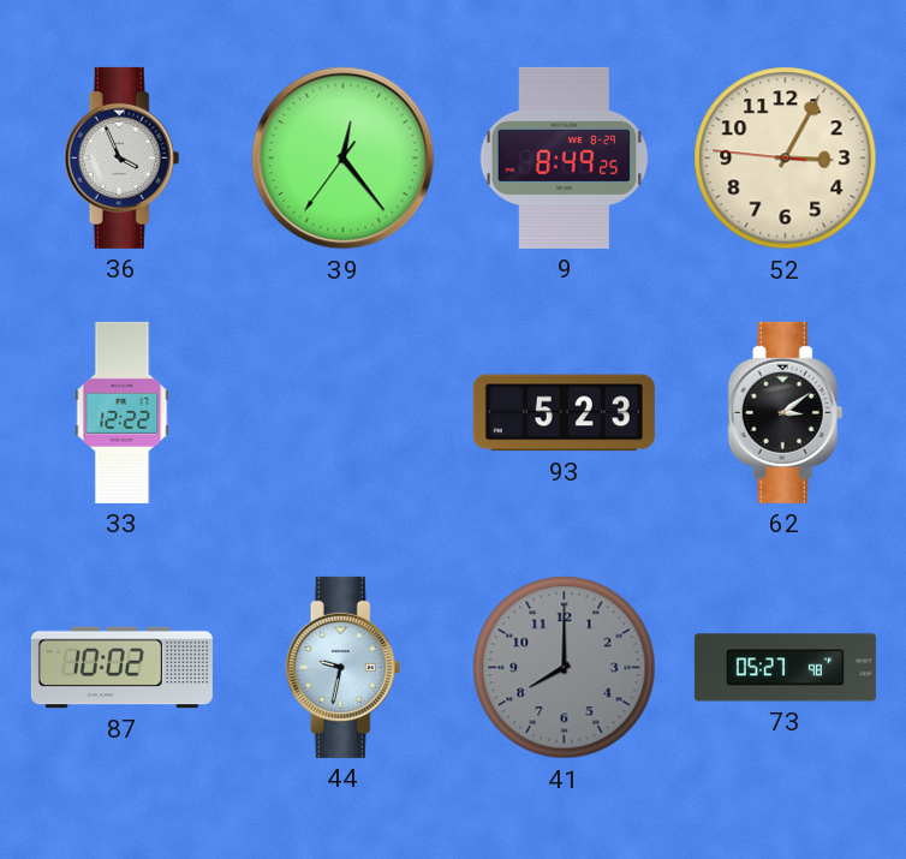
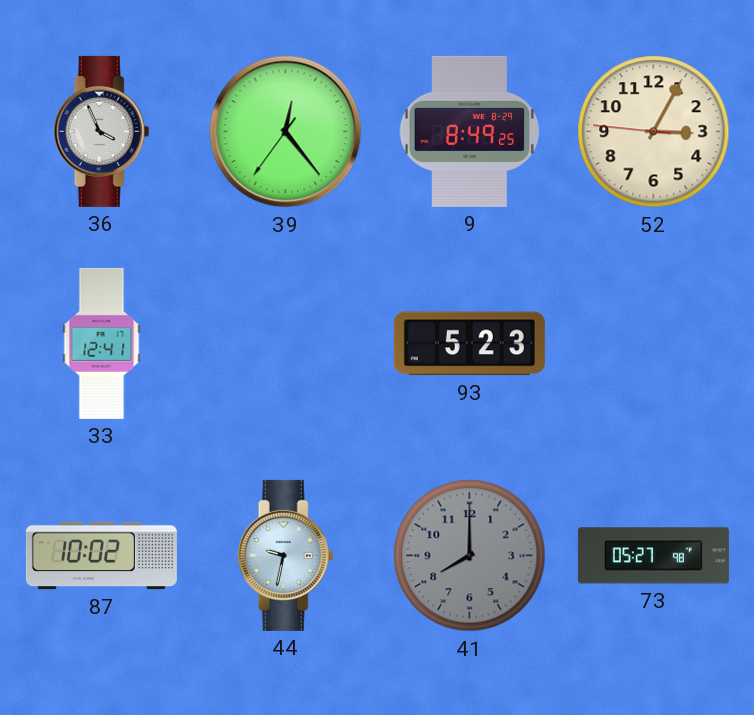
33: 12:22 -> 12:41
62: 3:09 -> none
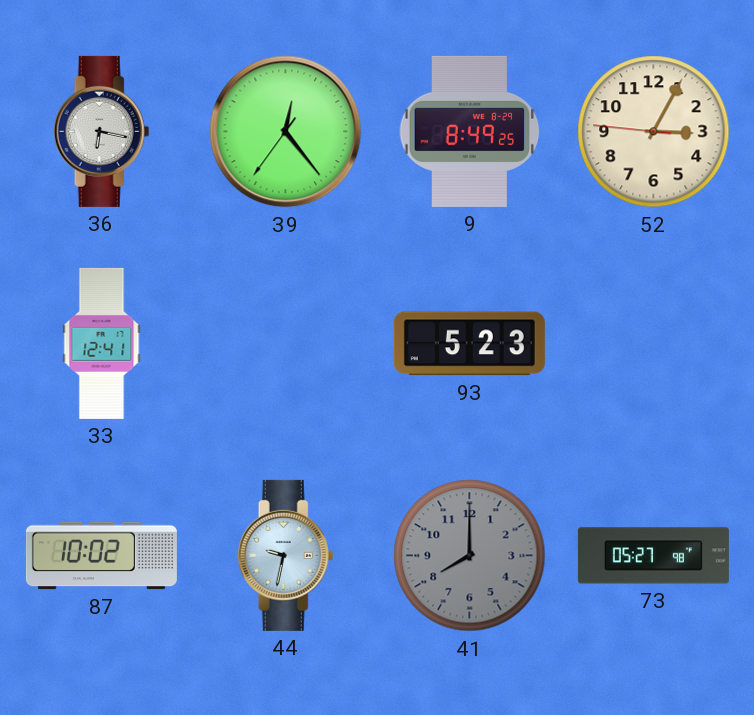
36: 3:56 -> 6:17
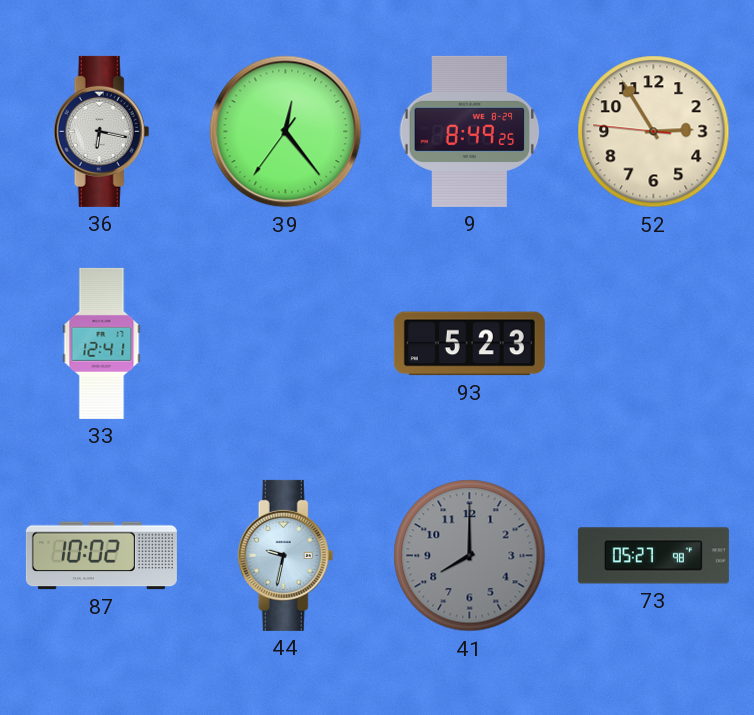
52: 3:04 -> 2:54
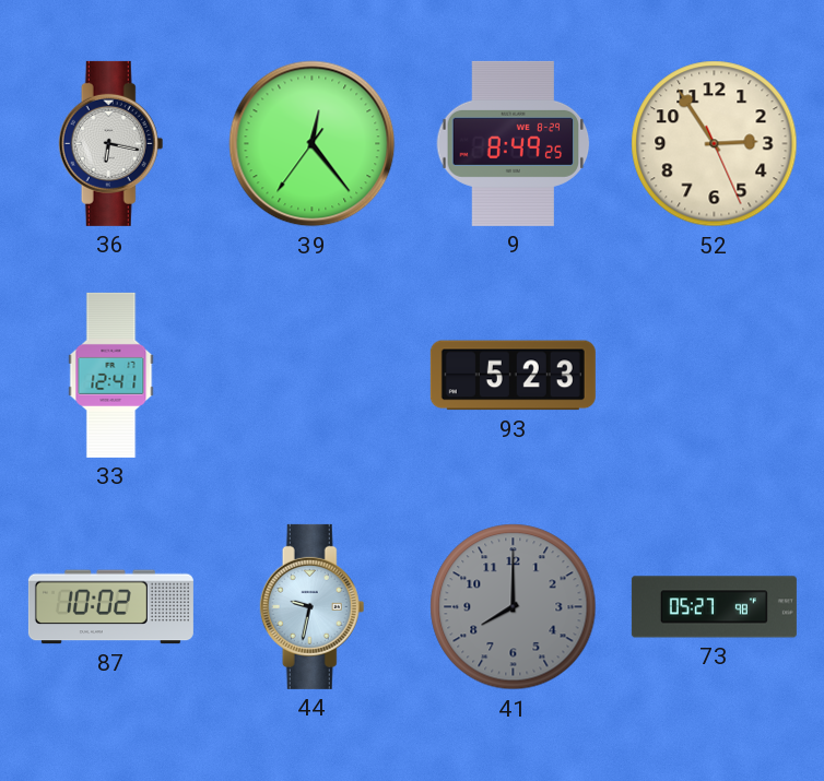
52: 2:54:46 -> 2:54:26
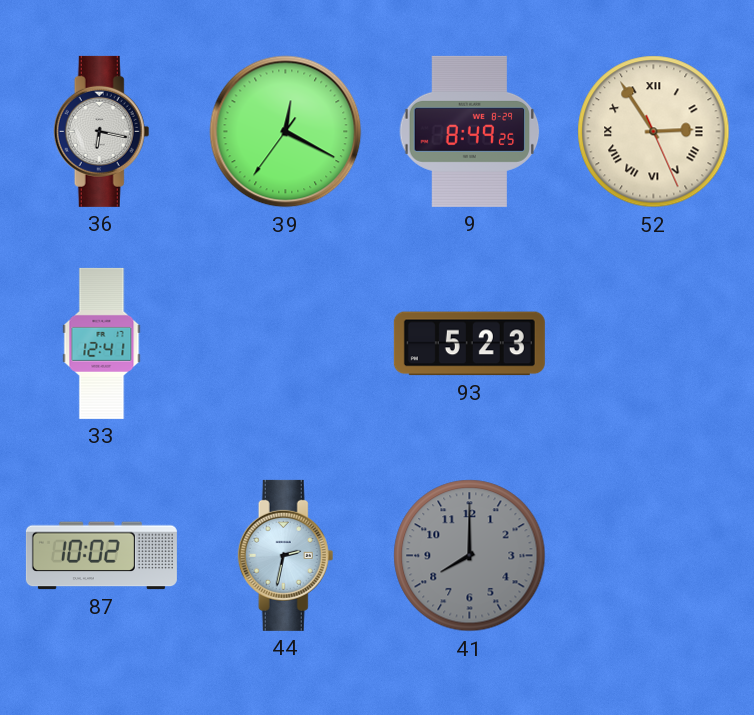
39: 12:23 -> 12:19
52 numerals: Arabic -> Roman
44: 9:32 -> 2:32
73: 05:27 -> none
